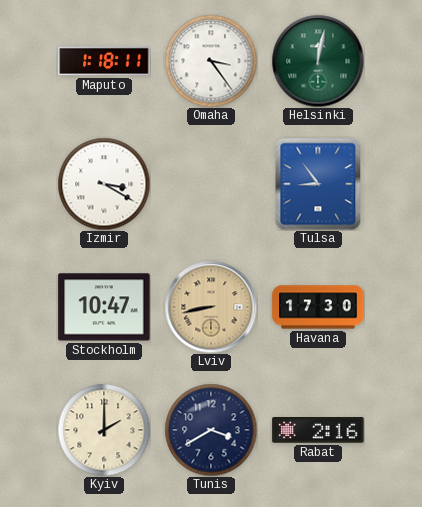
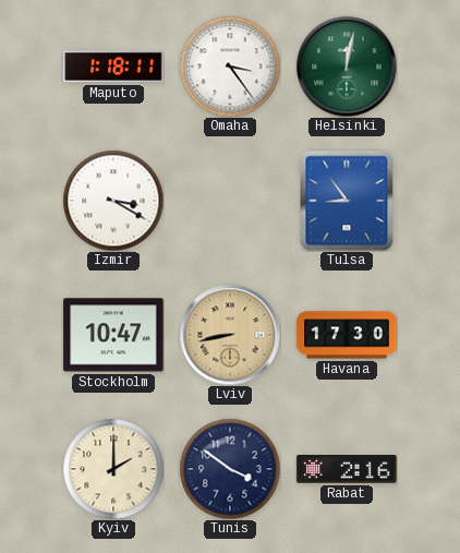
Tunis: 3:40 -> 3:51
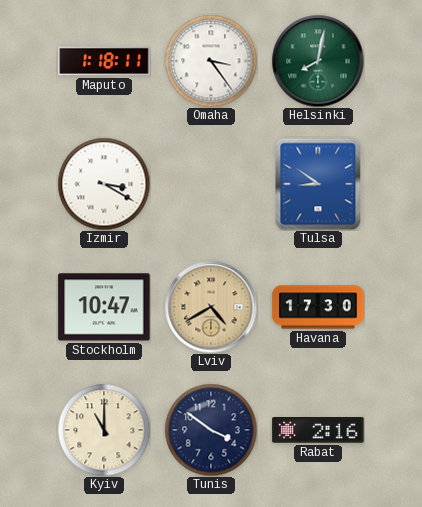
Helsinki: 12:02 -> 8:02
Tulsa: 8:54 -> 8:51
Lviv: 8:43 -> 4:40
Kyiv: 2:00 -> 11:00
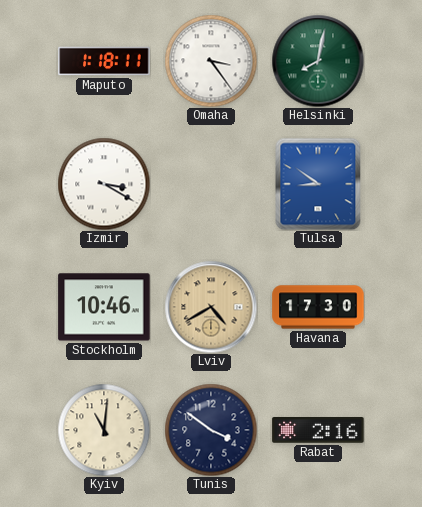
Stockholm: 10:47 -> 10:46
Kyiv: 11:00 -> 11:01
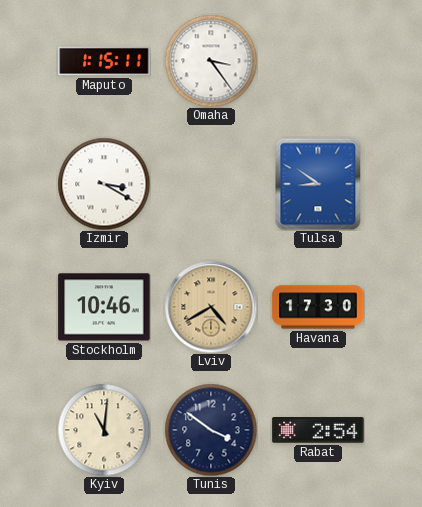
Maputo: 1:18 -> 1:15
Helsinki: 8:02 -> none
Rabat: 2:16 -> 2:54
